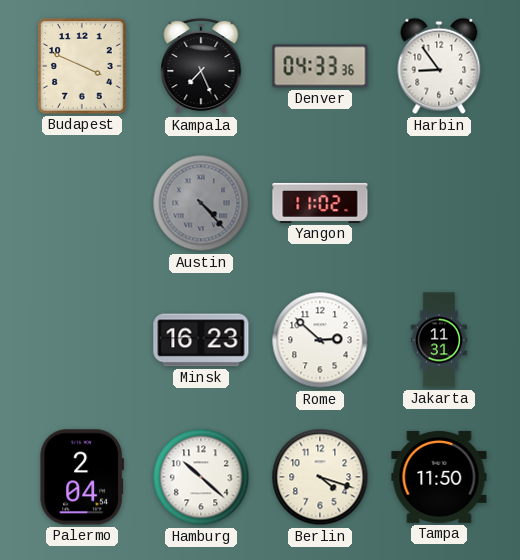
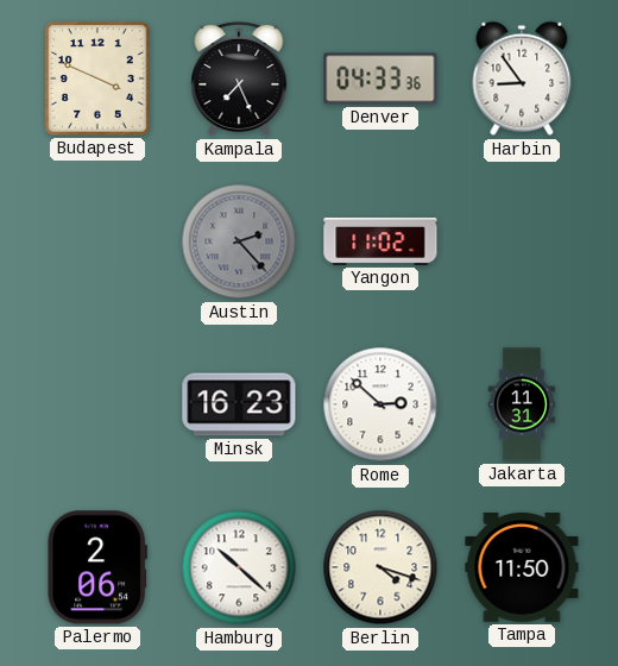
Austin: 4:23 -> 2:23
Palermo: 2:04 -> 2:06
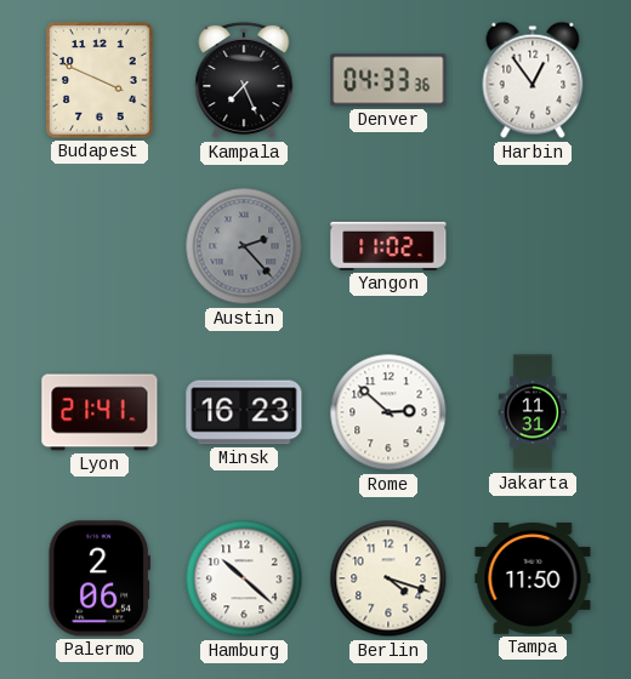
Harbin: 8:54 -> 12:54
Lyon: none -> 21:41
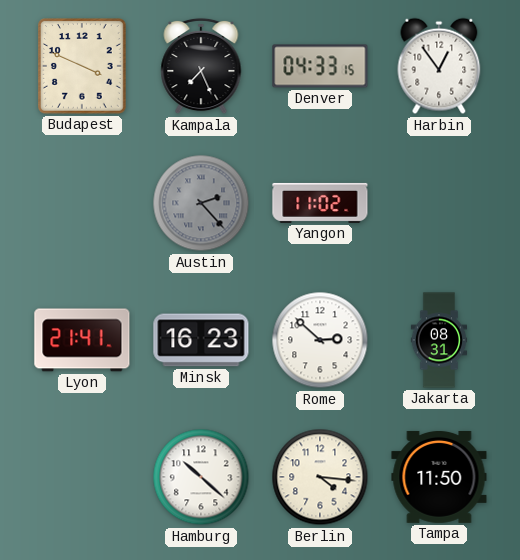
Denver: 04:33:36 -> 04:33:15
Jakarta: 11:31 -> 08:31
Palermo: 2:06 -> none
Berlin: 4:18 -> 4:16
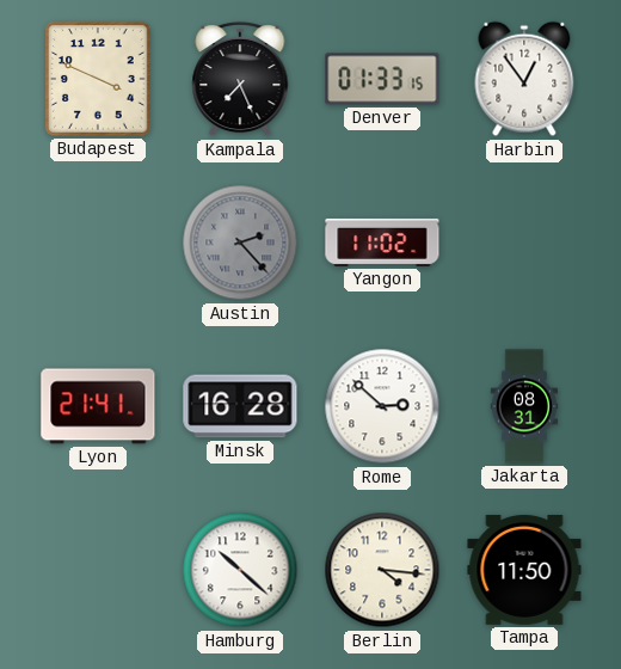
Denver: 04:33 -> 01:33
Minsk: 16:23 -> 16:28
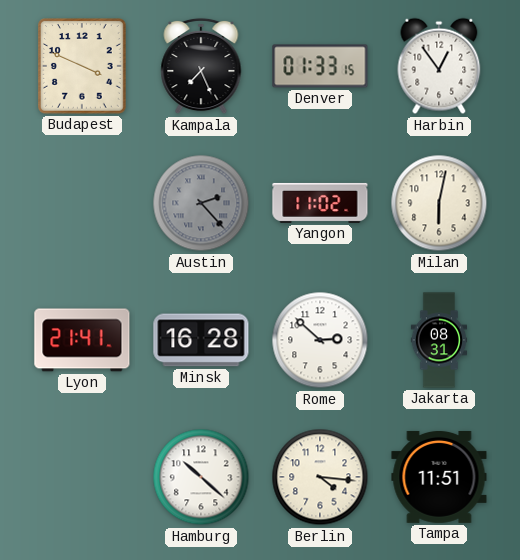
Milan: none -> 6:02
Tampa: 11:50 -> 11:51
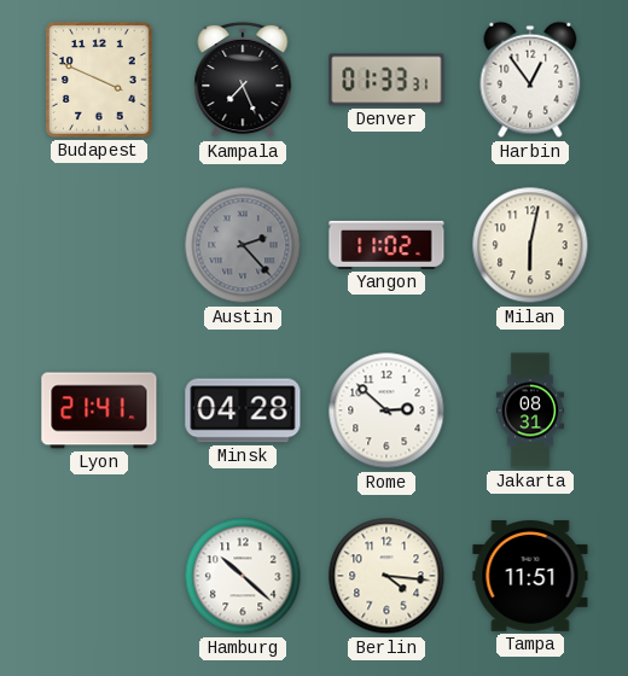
Denver: 01:33:15 -> 01:33:31
Minsk: 16:28 -> 04:28
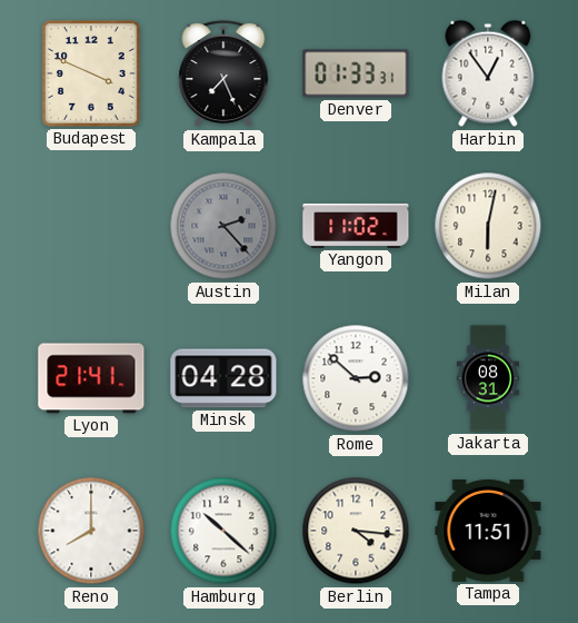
Reno: none -> 8:00
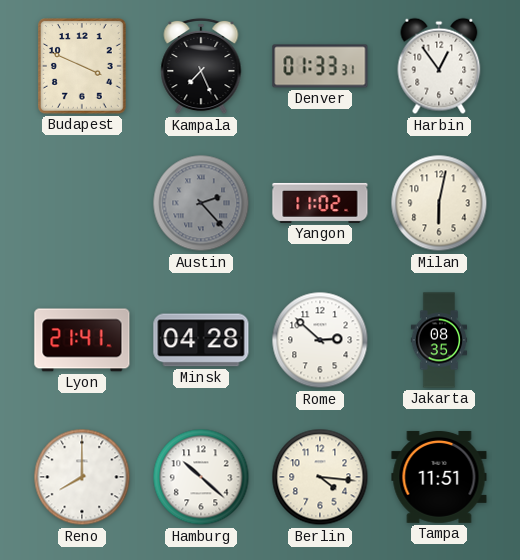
Jakarta: 08:31 -> 08:35
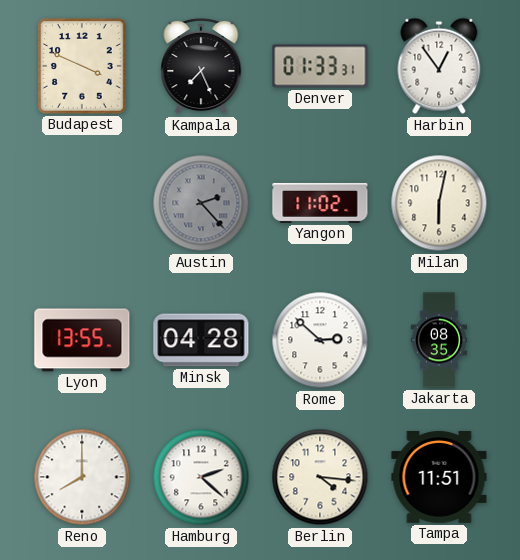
Lyon: 21:41 -> 13:55
Hamburg: 10:22 -> 2:22
